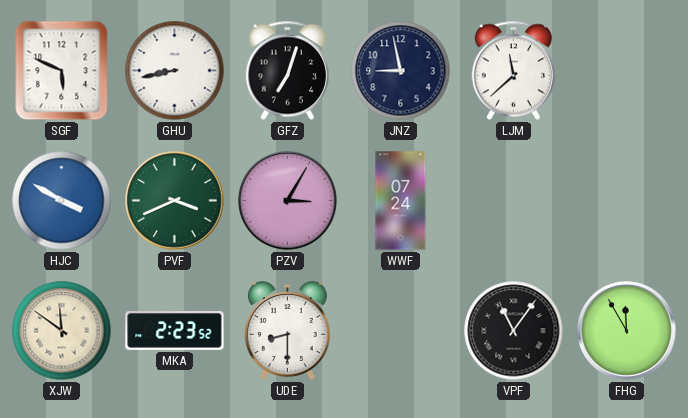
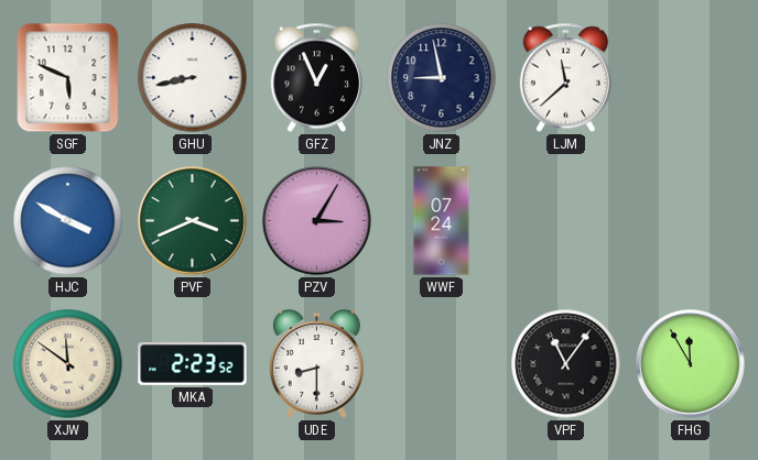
GFZ: 7:03 -> 12:56
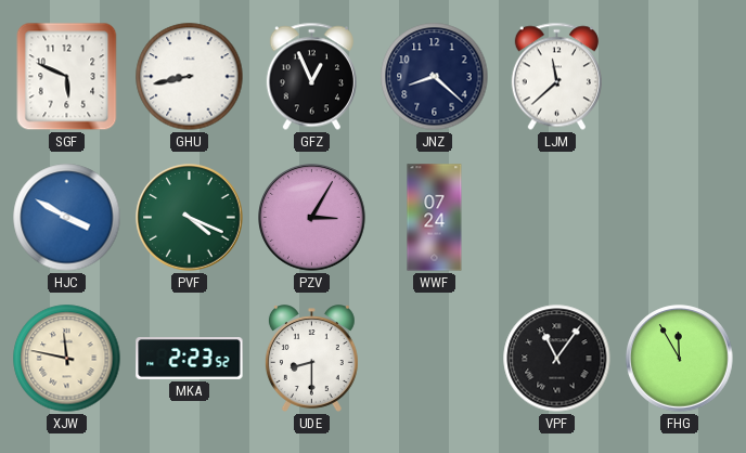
JNZ: 8:58 -> 8:22
PVF: 3:41 -> 4:19
XJW: 11:51 -> 11:47
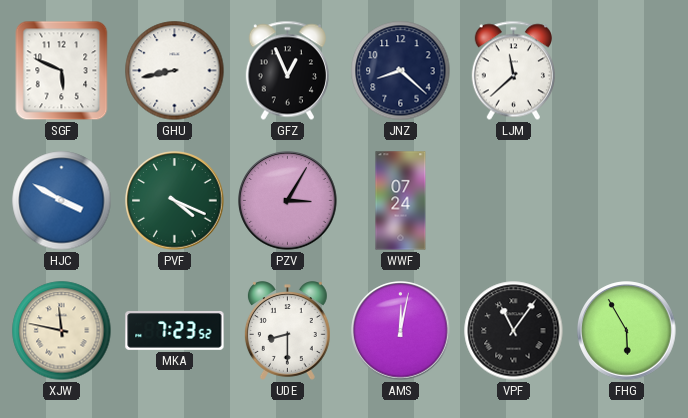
MKA: 2:23 -> 7:23
AMS: none -> 12:02
FHG: 11:55 -> 5:55
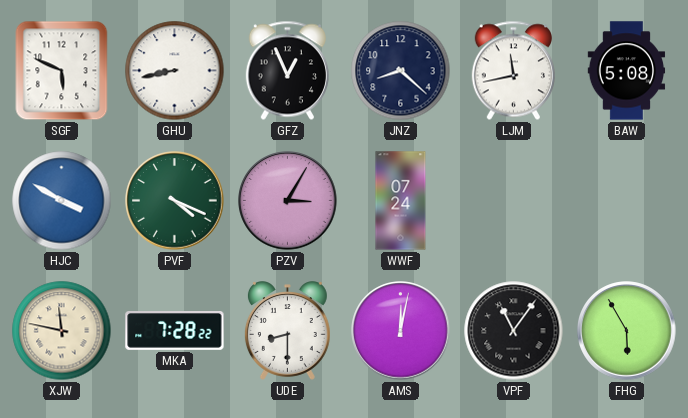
LJM: 11:38 -> 11:43
BAW: none -> 5:08
MKA: 7:23 -> 7:28
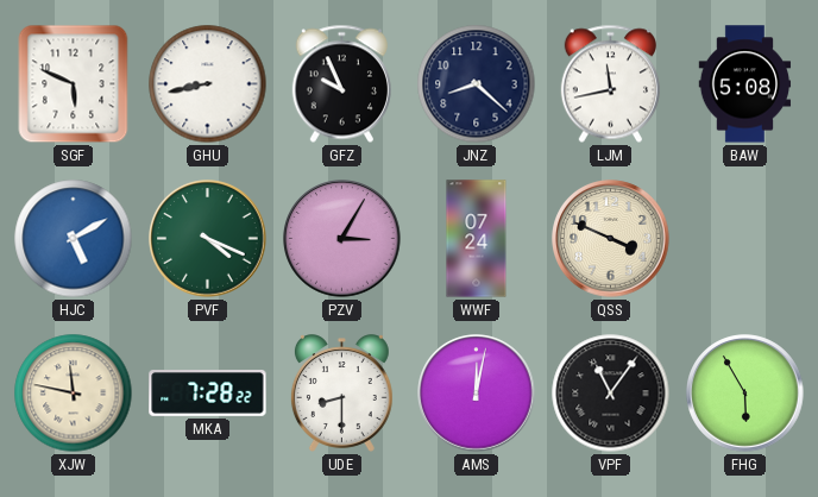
GFZ: 12:56 -> 9:56
HJC: 3:50 -> 5:10
QSS: none -> 3:49
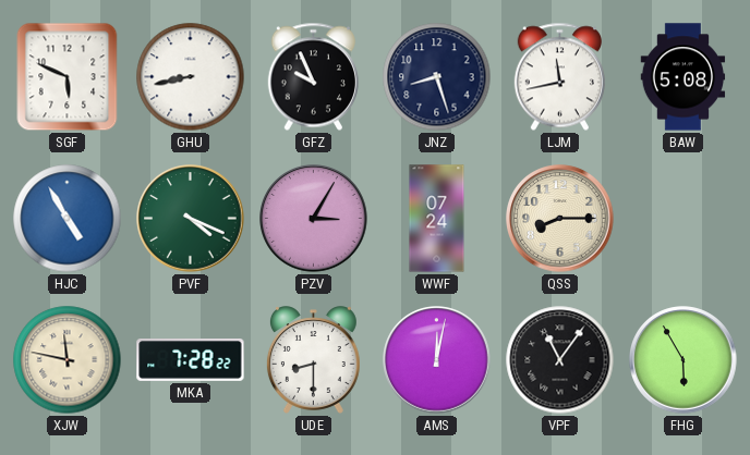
JNZ: 8:22 -> 8:27
HJC: 5:10 -> 4:55
QSS: 3:49 -> 8:15
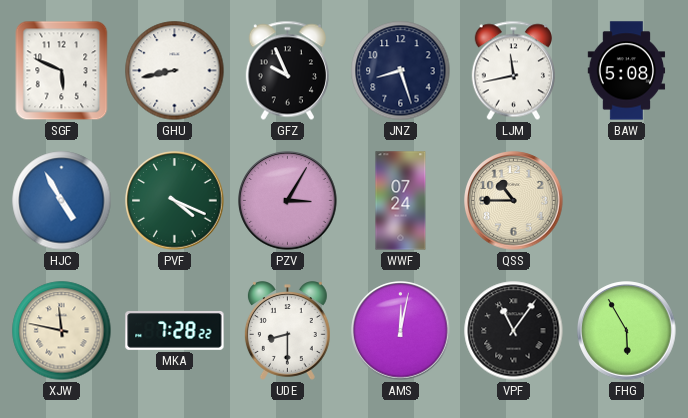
QSS: 8:15 -> 10:45
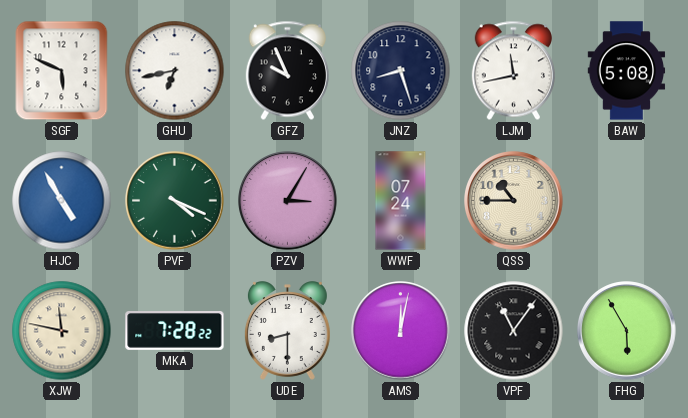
GHU: 8:43 -> 6:43
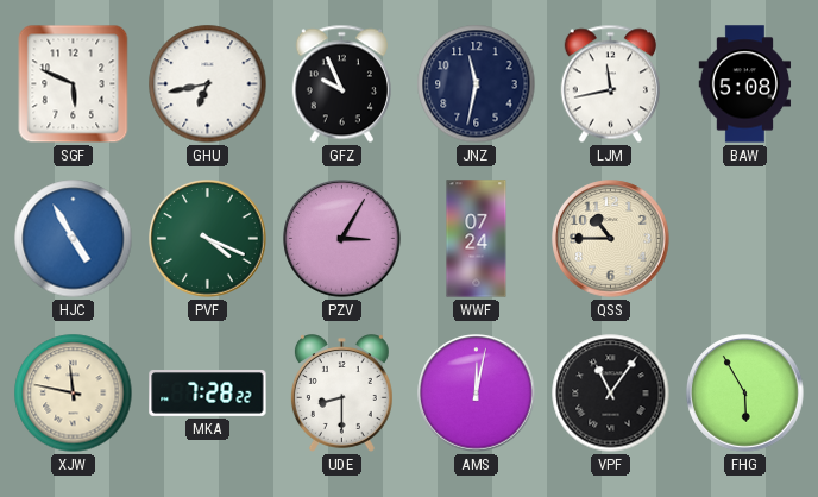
JNZ: 8:27 -> 11:32
